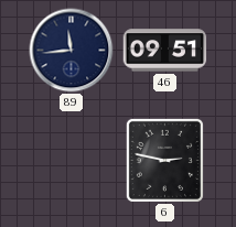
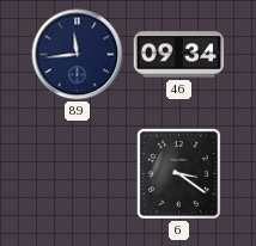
46: 09:51 -> 09:34
6: 2:47 -> 3:21
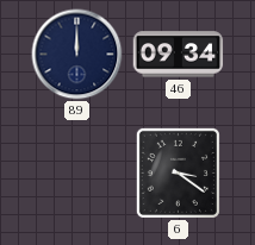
89: 11:44 -> 12:00
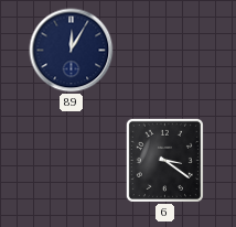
89: 12:00 -> 12:05
46: 09:34 -> none
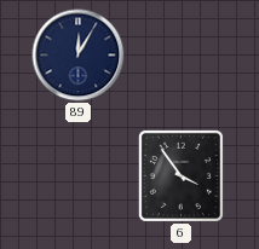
6: 3:21 -> 3:54
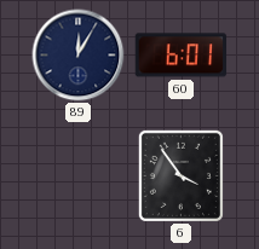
60: none -> 6:01
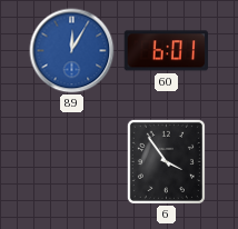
89 dial: navy -> blue
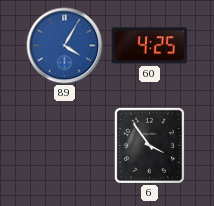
89: 12:05 -> 4:05
60: 6:01 -> 4:25
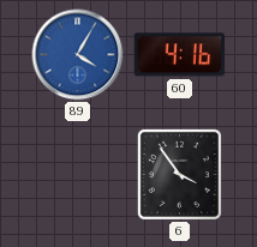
60: 4:25 -> 4:16
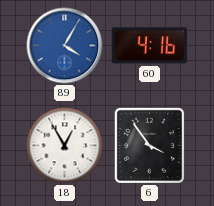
18: none -> 12:55
